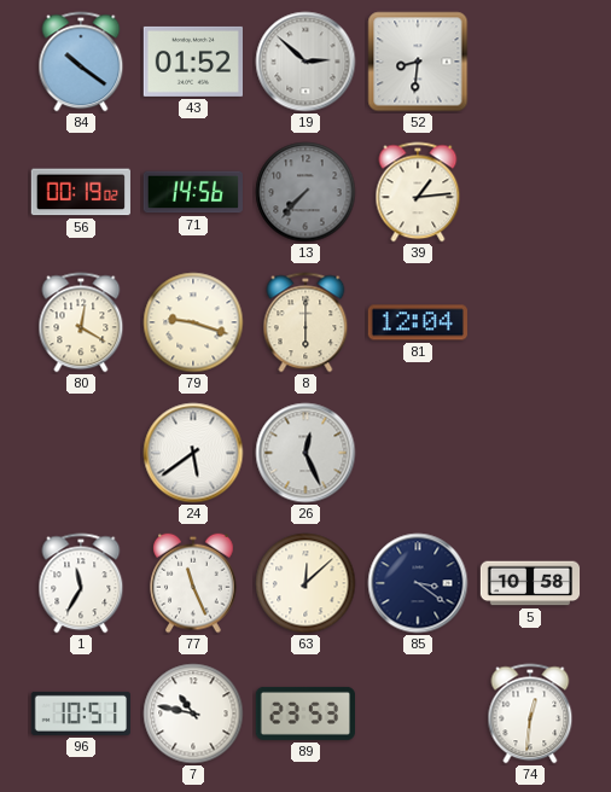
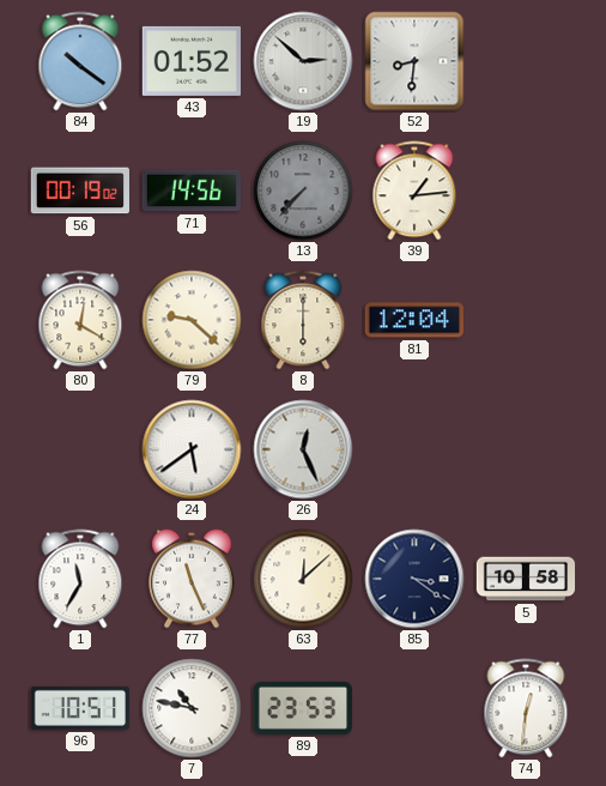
79: 9:18 -> 9:22
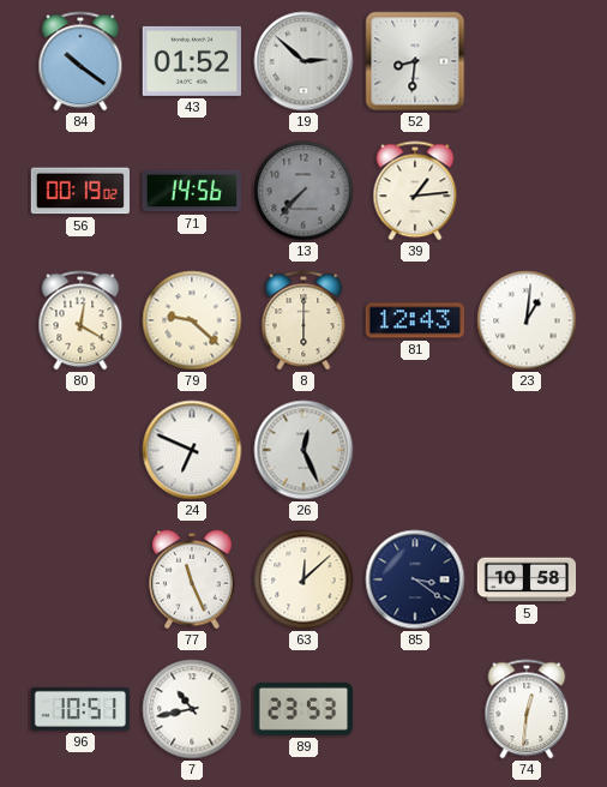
81: 12:04 -> 12:43
23: none -> 1:01
24: 5:39 -> 6:49
1: 11:35 -> none
7: 10:47 -> 10:43
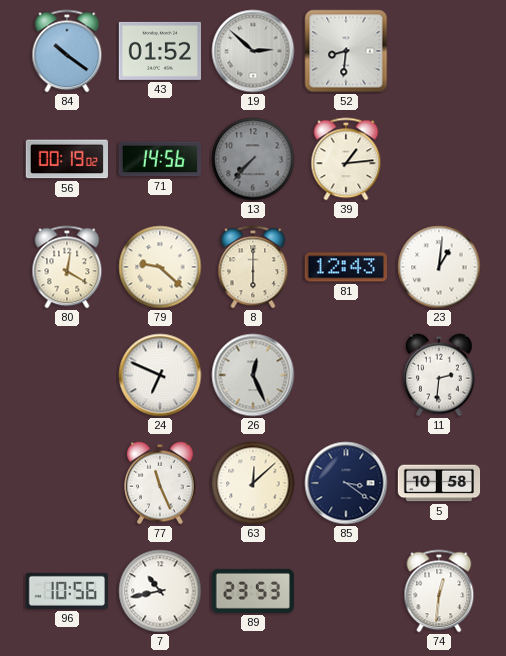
11: none -> 2:31
96: 10:51 -> 10:56
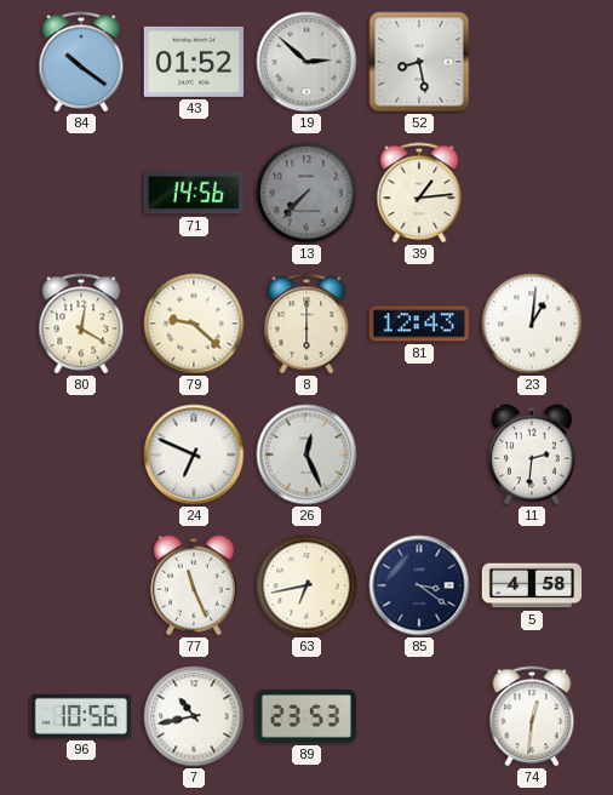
52: 8:31 -> 8:28
56: 00:19 -> none
63: 12:08 -> 6:43
5: 10:58 -> 4:58
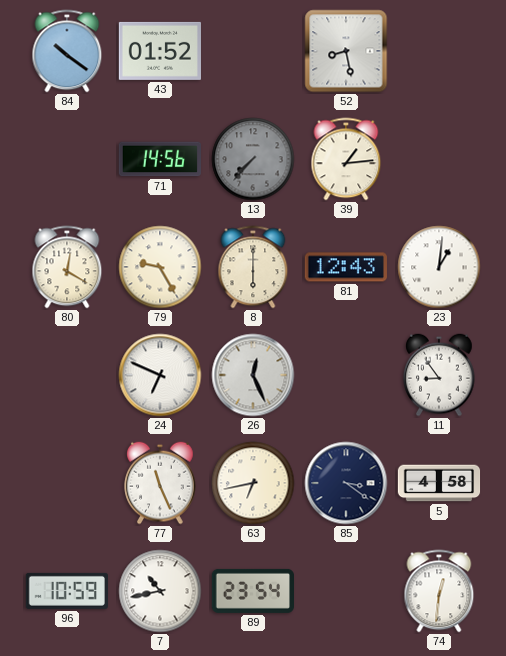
19: 2:52 -> none
79: 9:22 -> 9:25
11: 2:31 -> 8:54
96: 10:56 -> 10:59
89: 23:53 -> 23:54
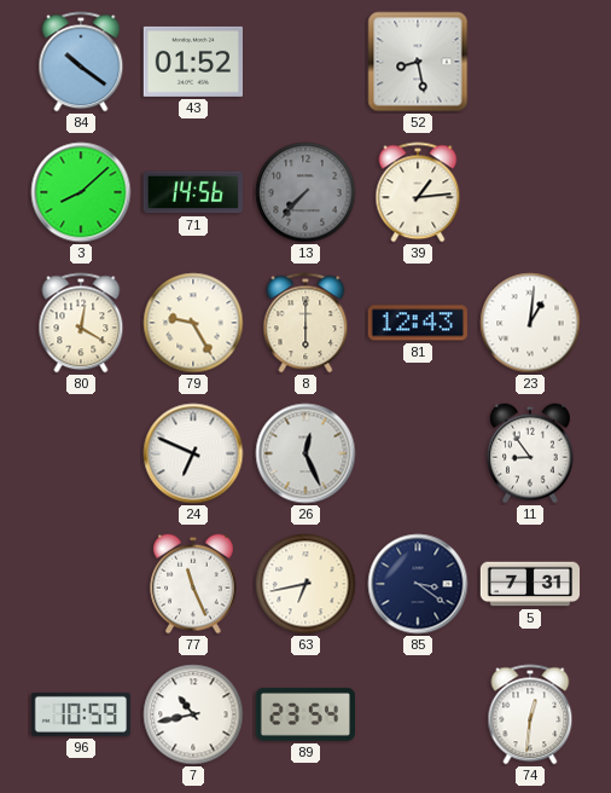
3: none -> 8:08
5: 4:58 -> 7:31
